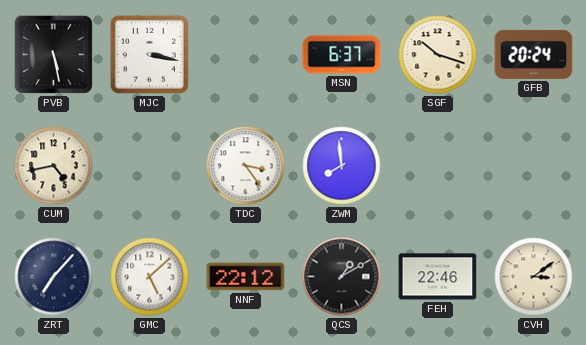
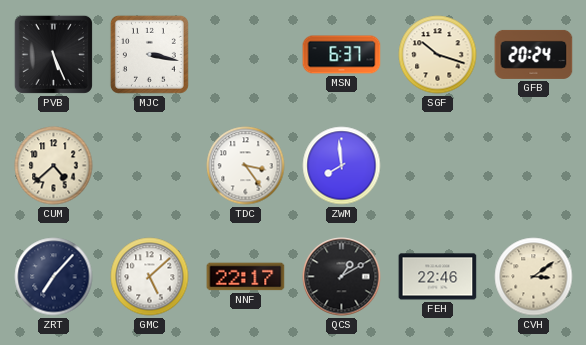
PVB: 5:28 -> 5:26
CUM: 4:43 -> 4:38
NNF: 22:12 -> 22:17
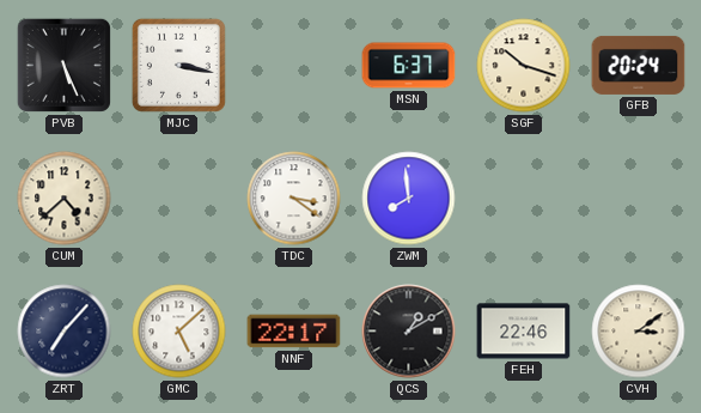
TDC: 3:24 -> 3:21
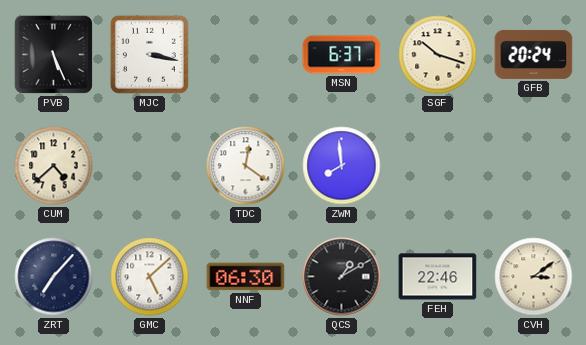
TDC: 3:21 -> 12:21
NNF: 22:17 -> 06:30
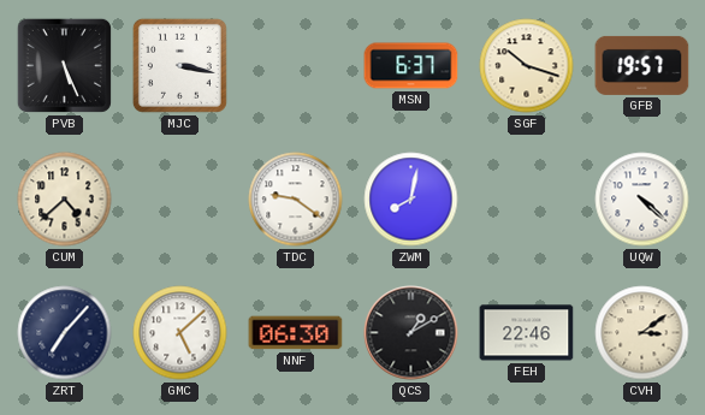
GFB: 20:24 -> 19:57
TDC: 12:21 -> 9:21
ZWM: 7:59 -> 8:02
UQW: none -> 4:22
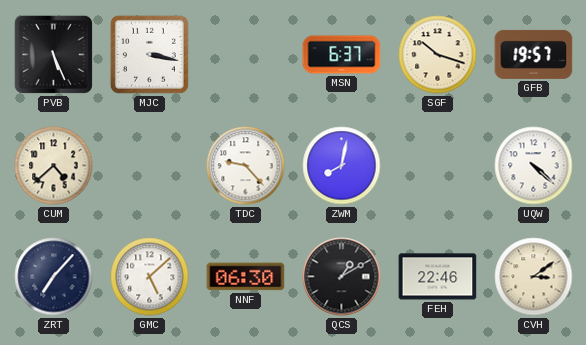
TDC: 9:21 -> 9:23
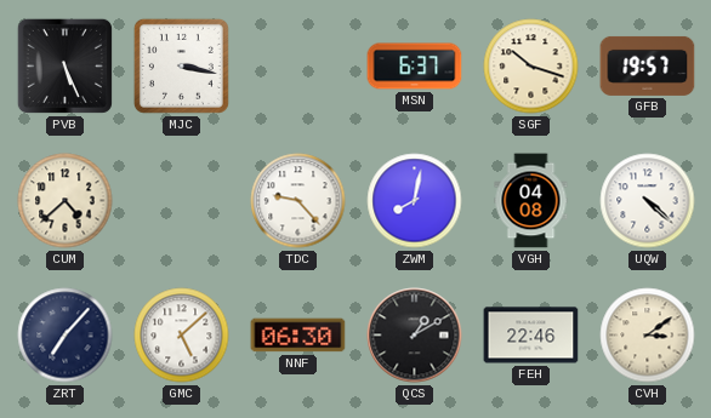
VGH: none -> 04:08
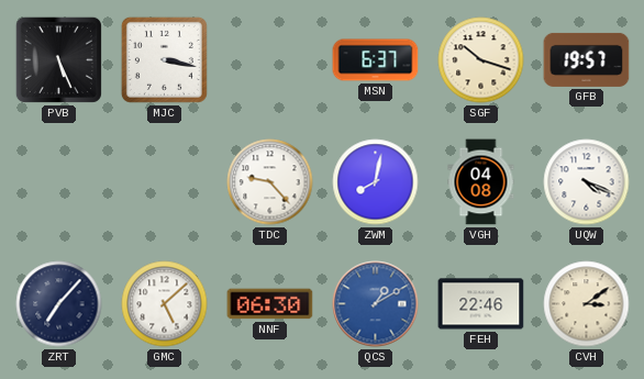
CUM: 4:38 -> none
UQW: 4:22 -> 4:19
QCS dial: black -> blue
